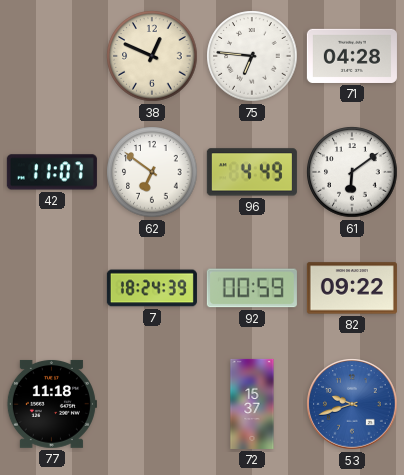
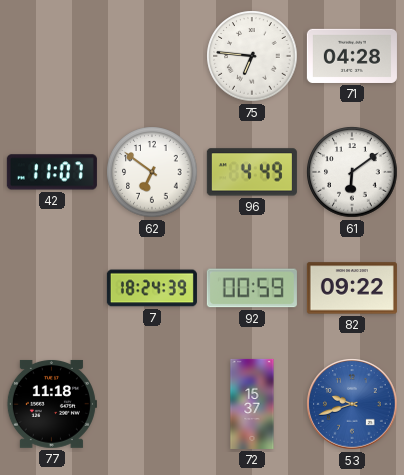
38: 12:49 -> none
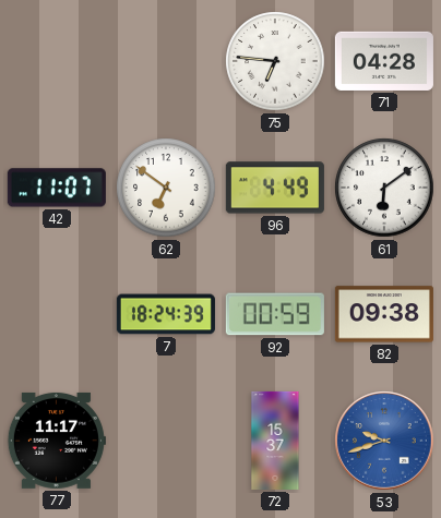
82: 09:22 -> 09:38
77: 11:18 -> 11:17
